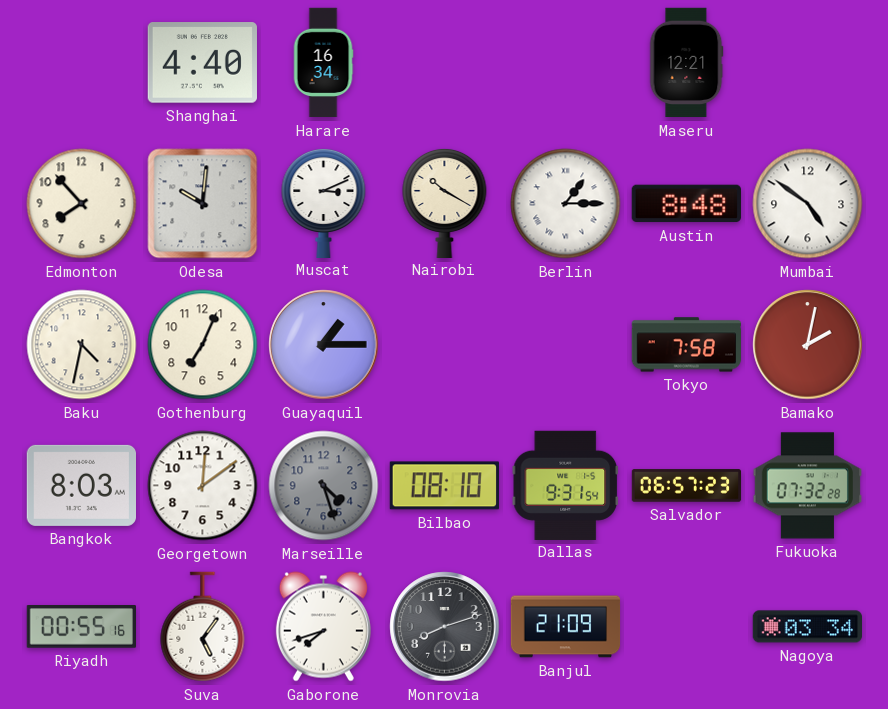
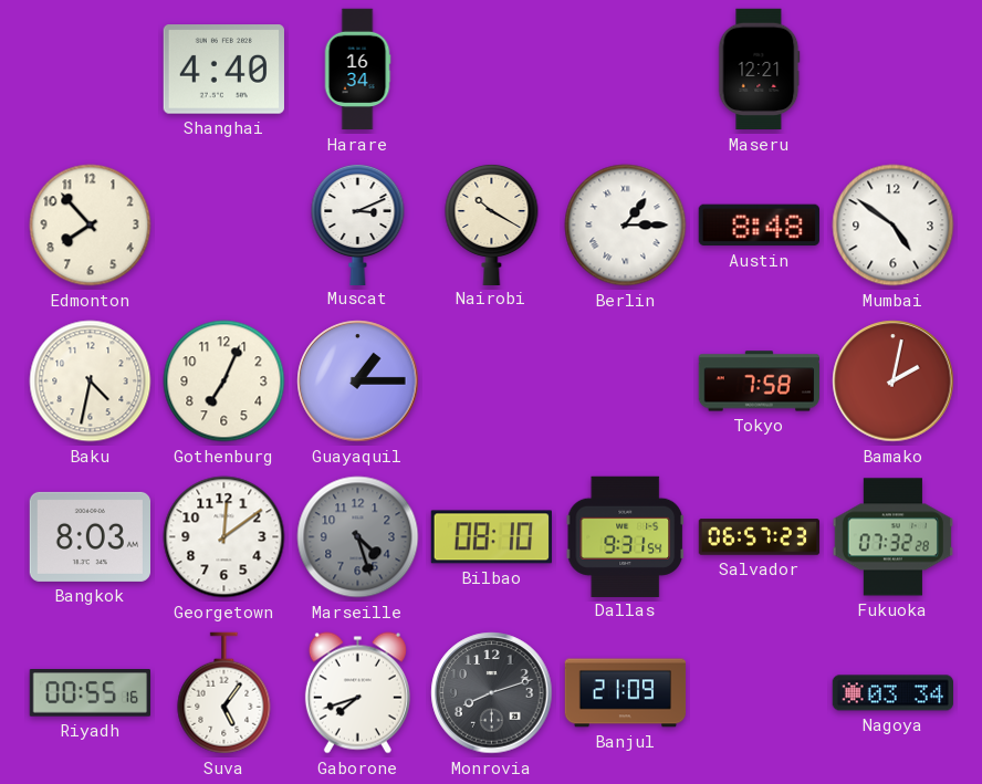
Odesa: 10:01 -> none
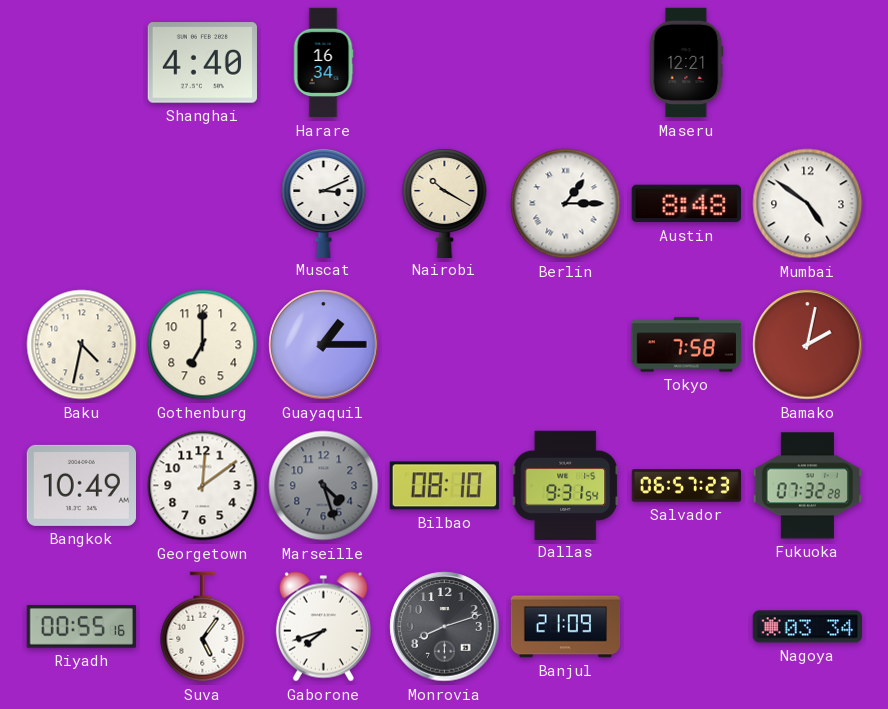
Edmonton: 7:53 -> none
Gothenburg: 7:04 -> 7:00
Bangkok: 8:03 -> 10:49
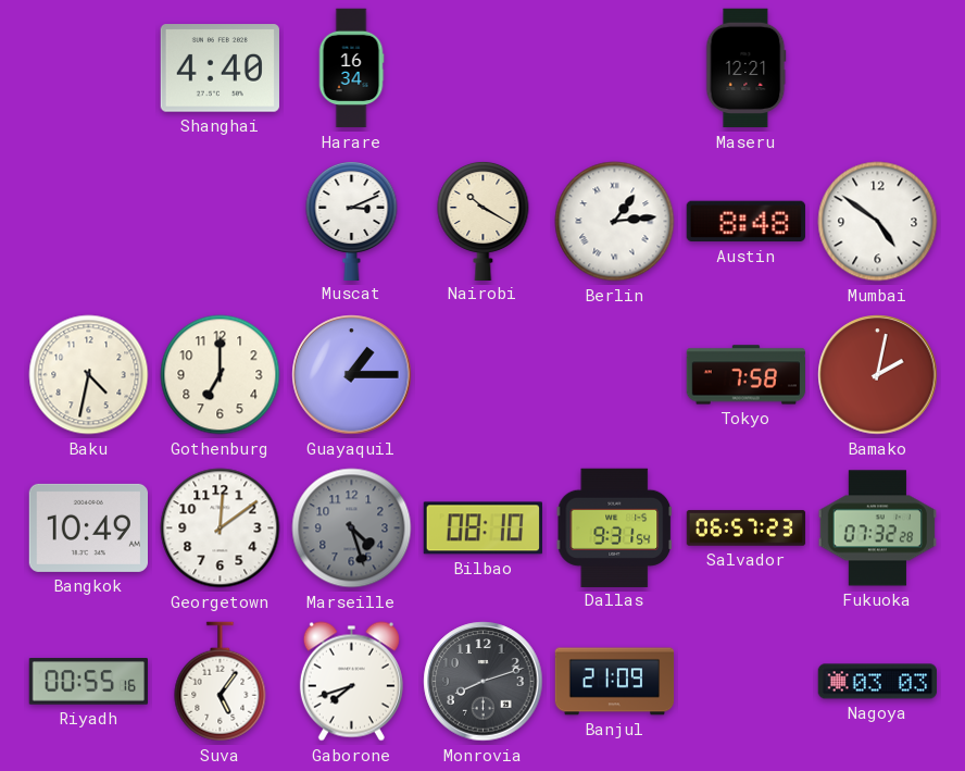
Berlin: 1:15 -> 1:14
Nagoya: 03:34 -> 03:03
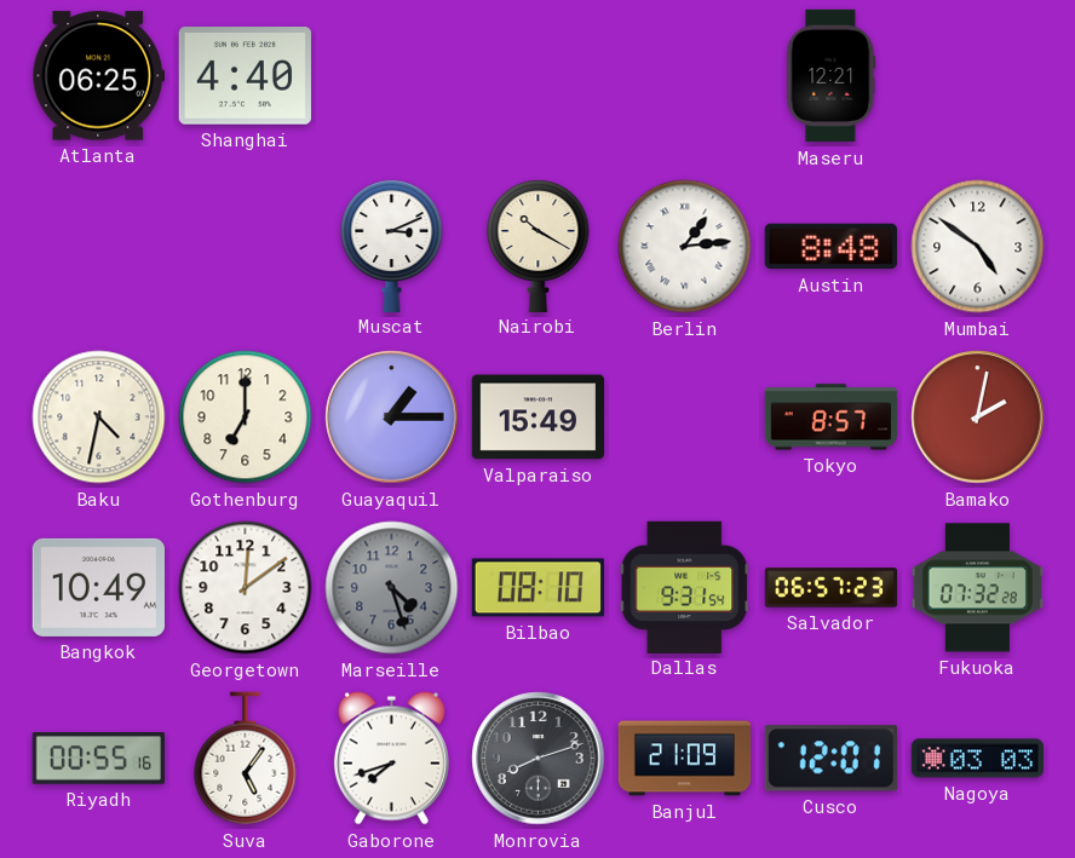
Atlanta: none -> 06:25
Harare: 16:34 -> none
Valparaiso: none -> 15:49
Tokyo: 7:58 -> 8:57
Cusco: none -> 12:01
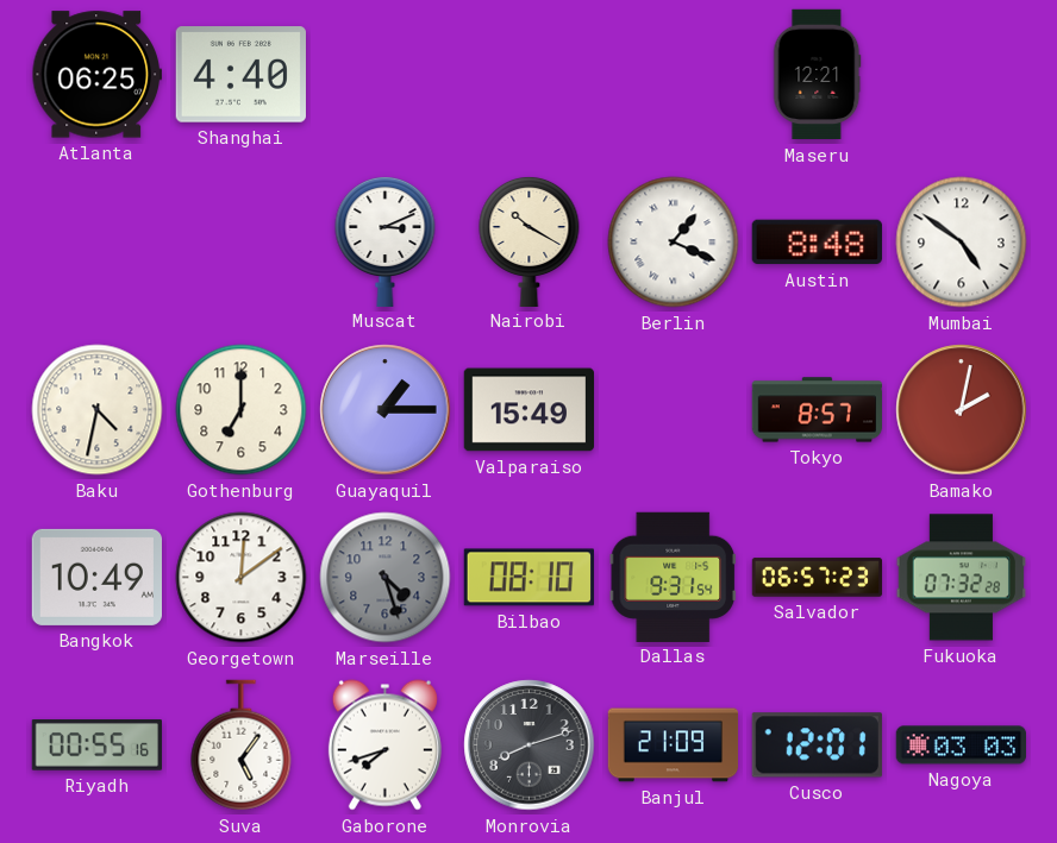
Berlin: 1:14 -> 1:19
